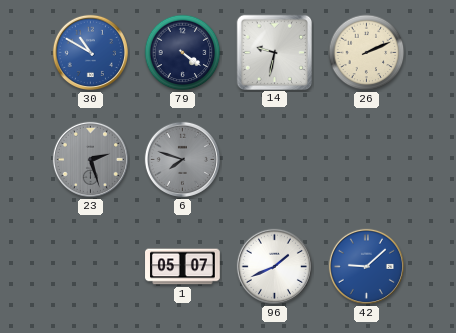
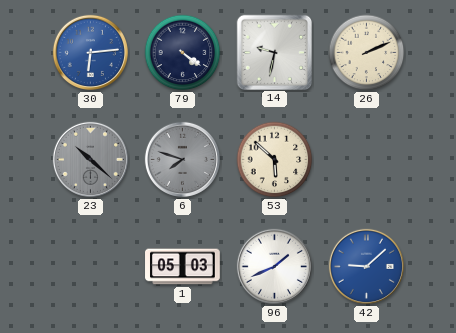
30: 10:50 -> 6:14
23: 2:27 -> 10:22
53: none -> 5:52
1: 05:07 -> 05:03
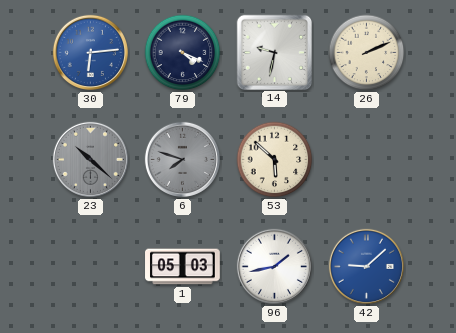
79: 4:21 -> 4:19
96: 1:41 -> 1:43
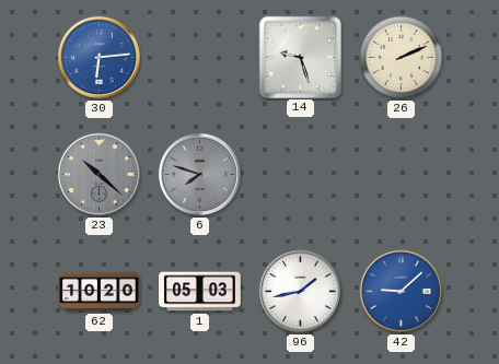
79: 4:19 -> none
14: 9:32 -> 9:27
53: 5:52 -> none
62: none -> 10:20
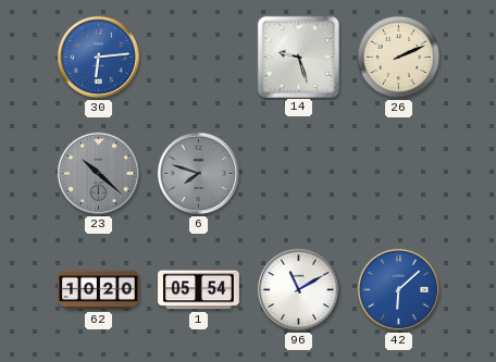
1: 05:03 -> 05:54
96: 1:43 -> 11:10
42: 9:08 -> 6:08
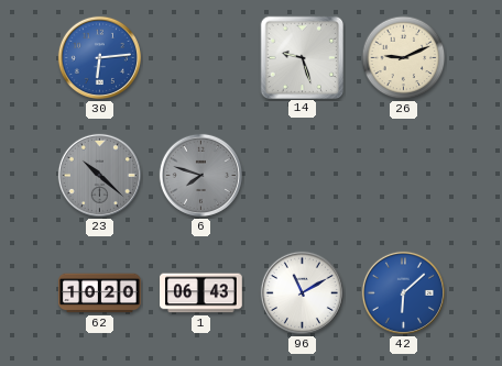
26: 2:11 -> 9:11
1: 05:54 -> 06:43
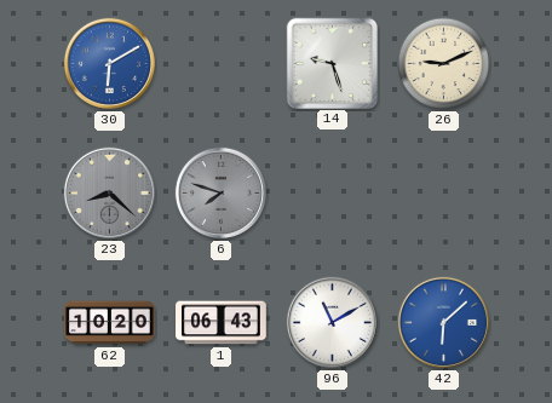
30: 6:14 -> 6:10
23: 10:22 -> 8:22
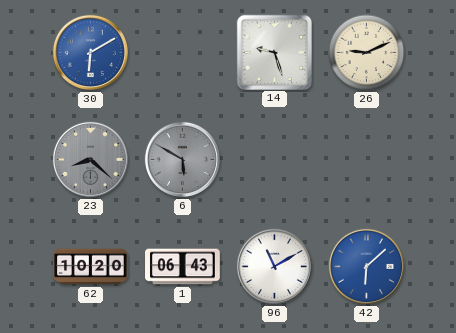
6: 7:48 -> 5:50
